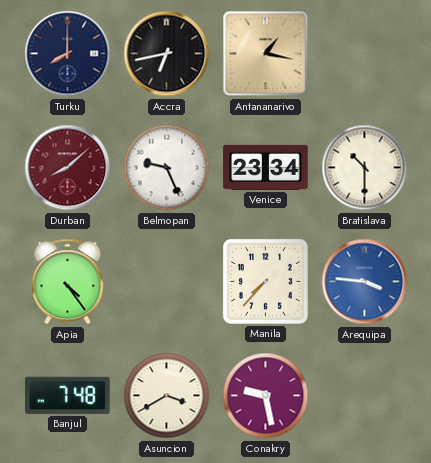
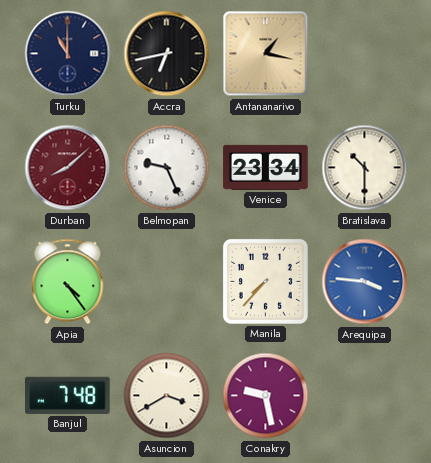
Turku: 8:00 -> 11:00
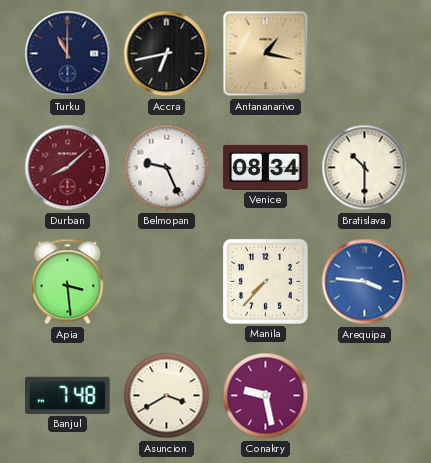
Venice: 23:34 -> 08:34
Apia: 4:24 -> 3:29
